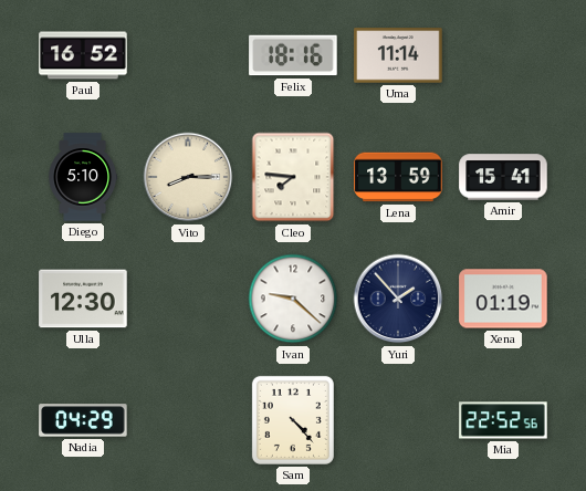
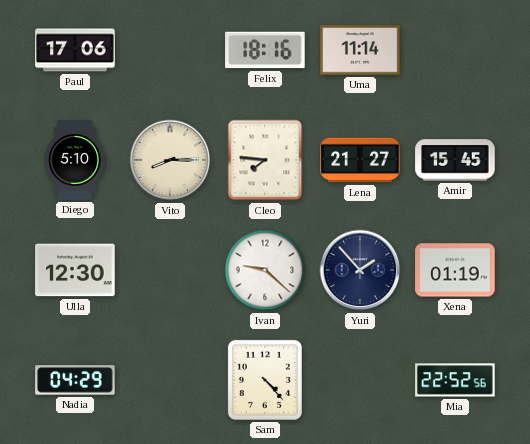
Paul: 16:52 -> 17:06
Lena: 13:59 -> 21:27
Amir: 15:41 -> 15:45
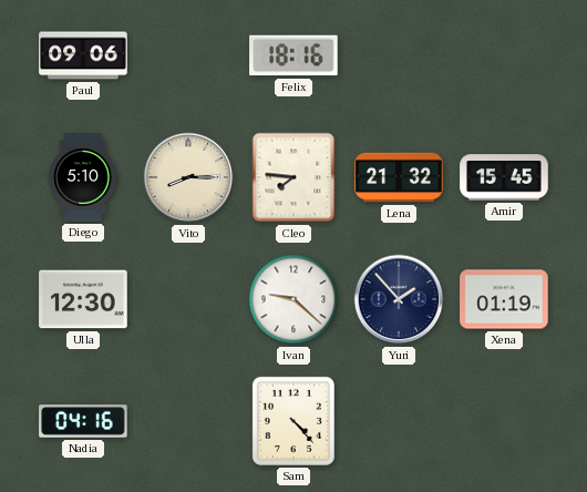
Paul: 17:06 -> 09:06
Uma: 11:14 -> none
Lena: 21:27 -> 21:32
Nadia: 04:29 -> 04:16
Mia: 22:52 -> none
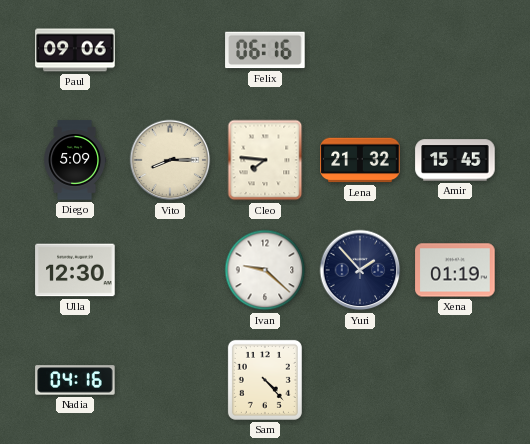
Felix: 18:16 -> 06:16
Diego: 5:10 -> 5:09
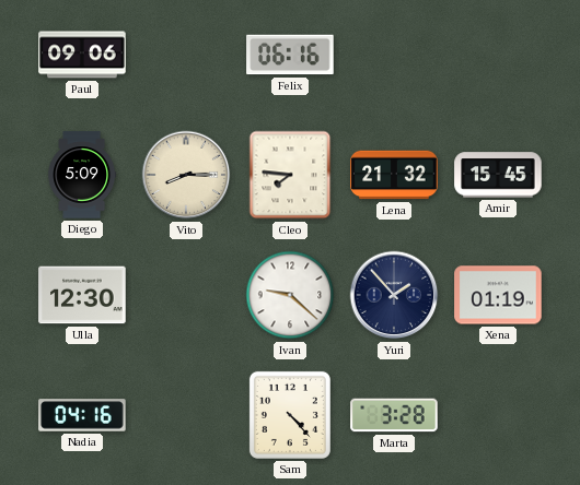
Marta: none -> 3:28
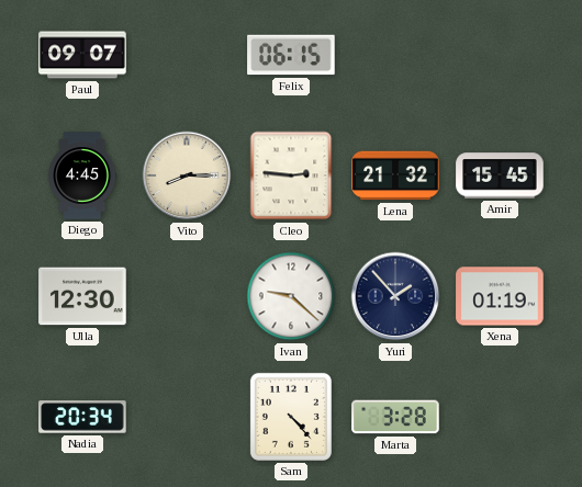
Paul: 09:06 -> 09:07
Felix: 06:16 -> 06:15
Diego: 5:09 -> 4:45
Cleo: 7:46 -> 2:46
Nadia: 04:16 -> 20:34
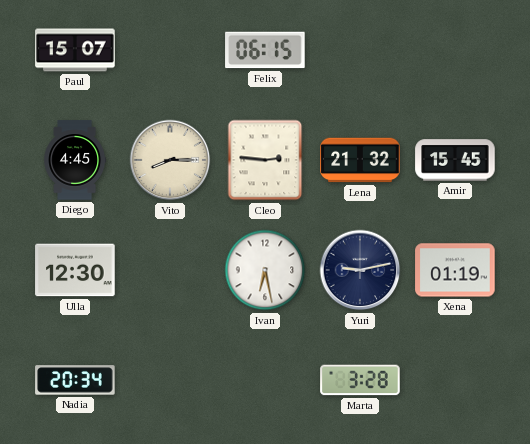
Paul: 09:07 -> 15:07
Ivan: 9:22 -> 6:28
Yuri: 1:53 -> 9:13
Sam: 4:23 -> none
